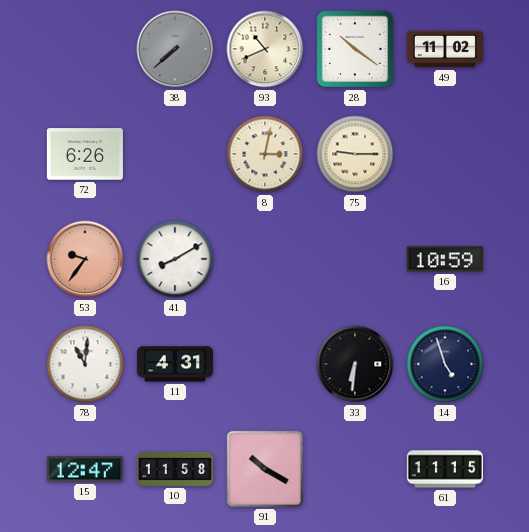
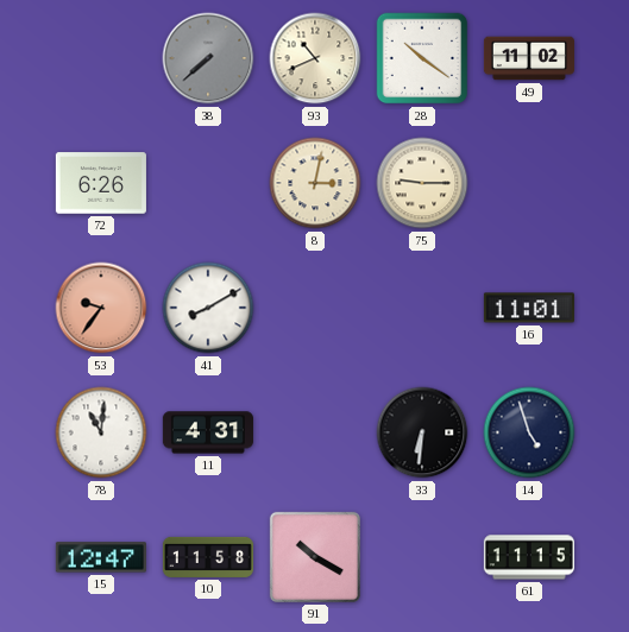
16: 10:59 -> 11:01
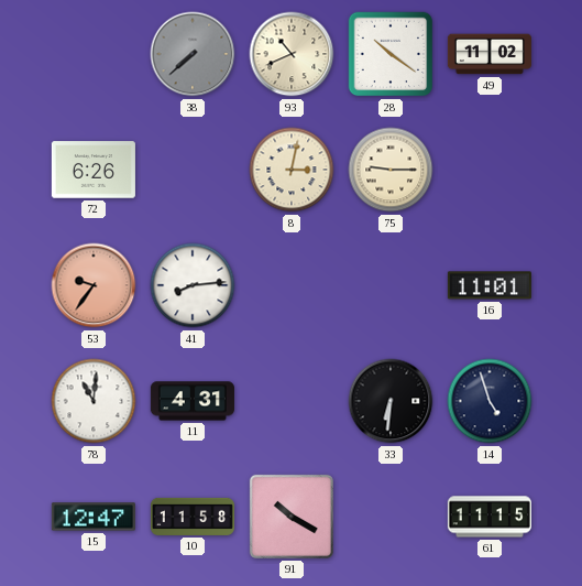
41: 8:10 -> 8:14
